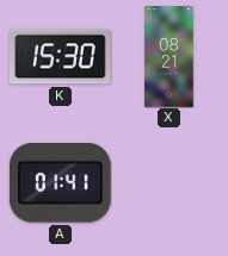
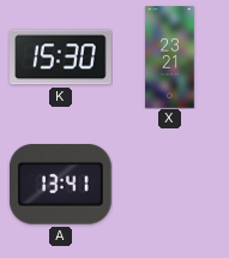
X: 08:21 -> 23:21
A: 01:41 -> 13:41
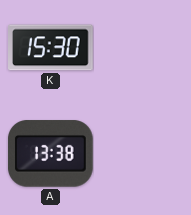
X: 23:21 -> none
A: 13:41 -> 13:38
